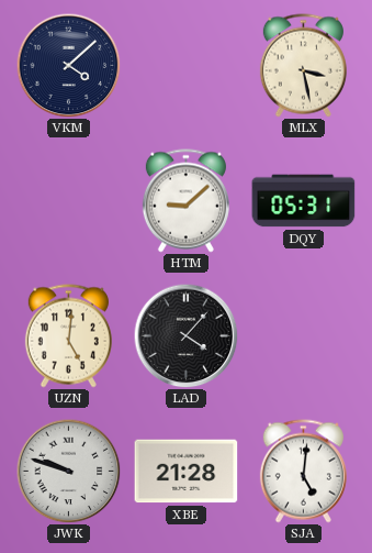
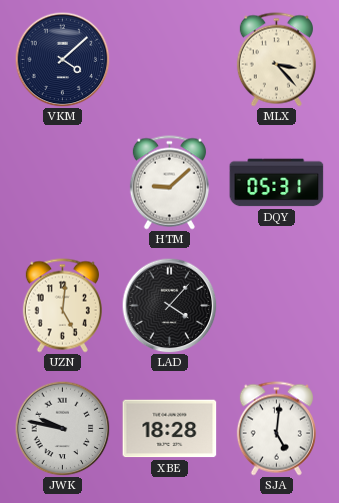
MLX: 3:28 -> 3:23
JWK: 9:48 -> 9:47
XBE: 21:28 -> 18:28
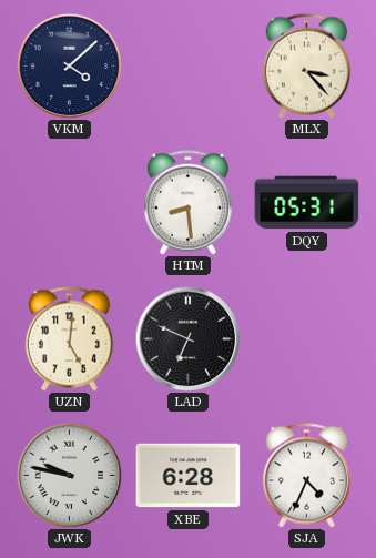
HTM: 9:08 -> 8:29
LAD: 4:07 -> 6:49
XBE: 18:28 -> 6:28
SJA: 5:01 -> 4:34
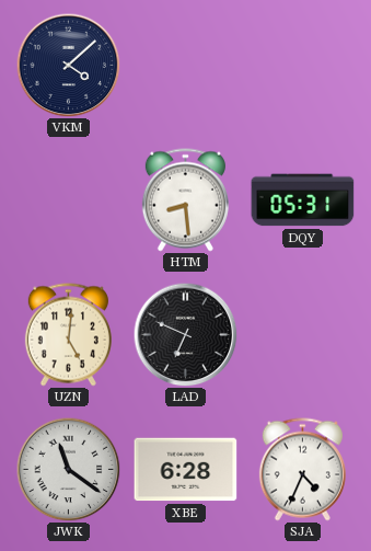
MLX: 3:23 -> none
JWK: 9:47 -> 11:21
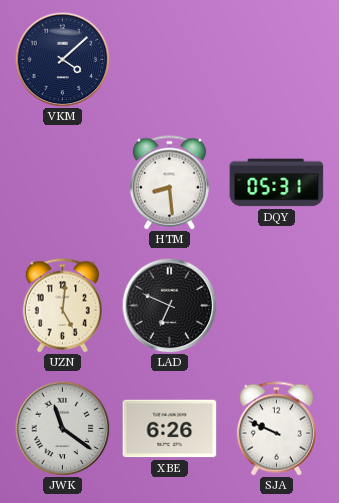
XBE: 6:28 -> 6:26
SJA: 4:34 -> 9:49
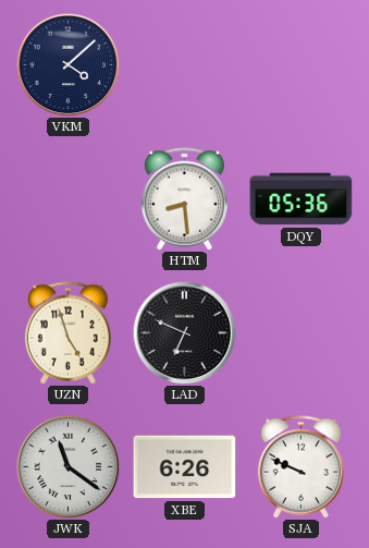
DQY: 05:31 -> 05:36
UZN: 5:01 -> 4:57
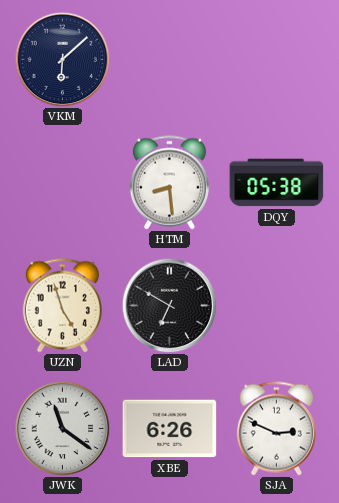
VKM: 4:08 -> 6:08
DQY: 05:36 -> 05:38
LAD: 6:49 -> 6:50
SJA: 9:49 -> 2:49
